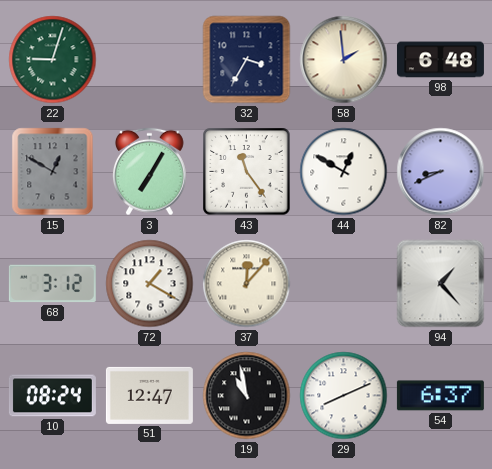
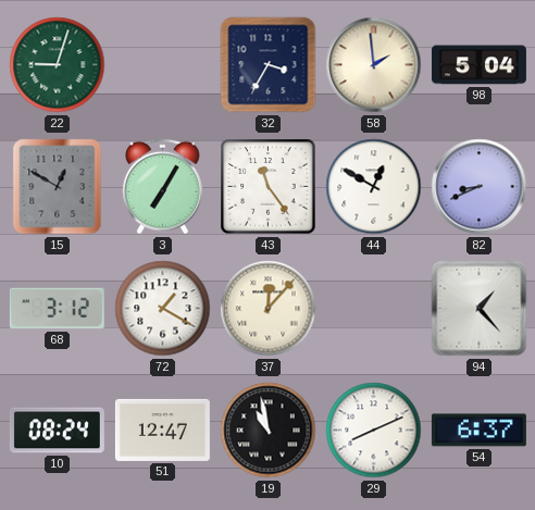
98: 6:48 -> 5:04
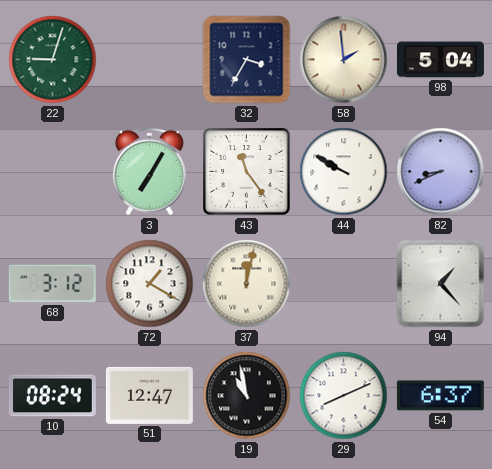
15: 12:50 -> none
44: 12:50 -> 9:50
37: 12:07 -> 12:02
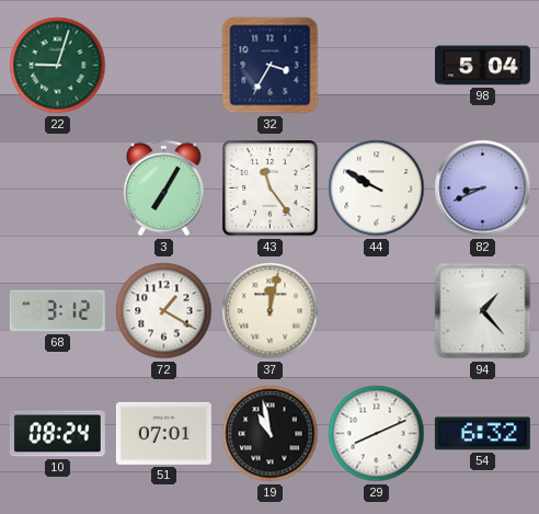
58: 1:59 -> none
51: 12:47 -> 07:01
54: 6:37 -> 6:32
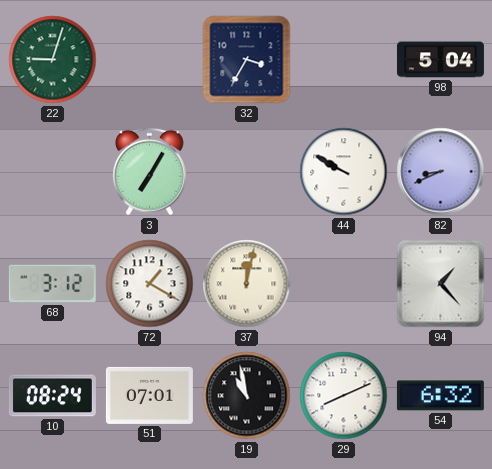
43: 11:24 -> none
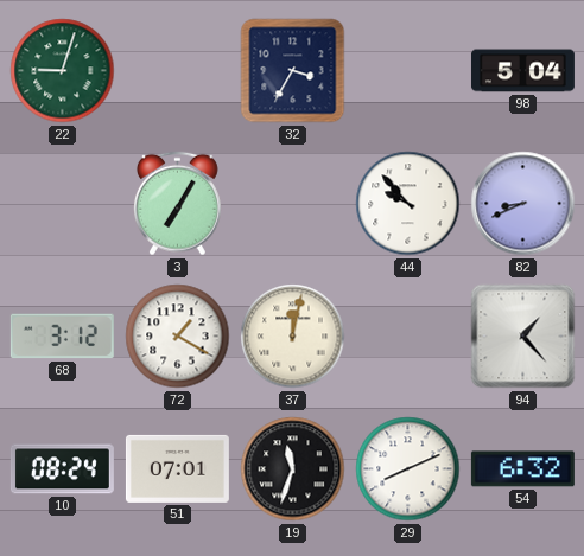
44: 9:50 -> 9:53
19: 10:58 -> 11:33
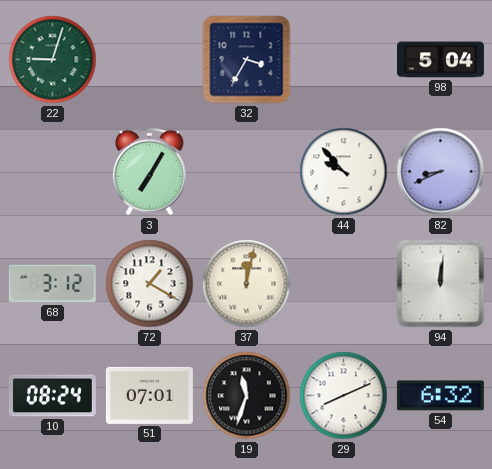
94: 1:23 -> 12:01
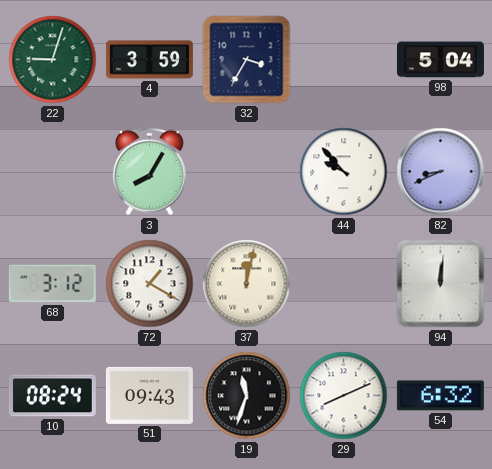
4: none -> 3:59
3: 7:05 -> 8:05
51: 07:01 -> 09:43
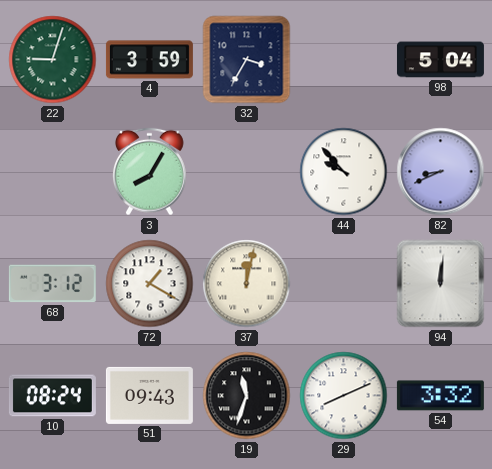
54: 6:32 -> 3:32
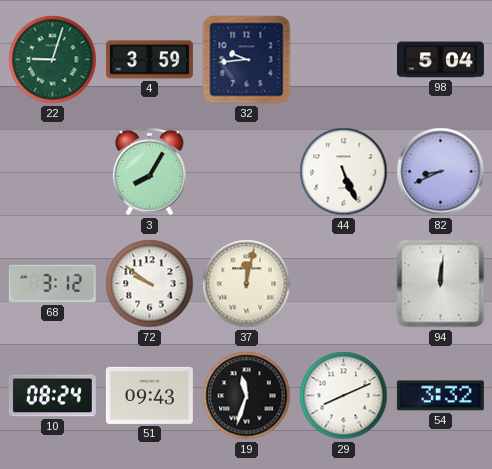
32: 3:35 -> 9:44
44: 9:53 -> 5:26
72: 1:20 -> 9:51
